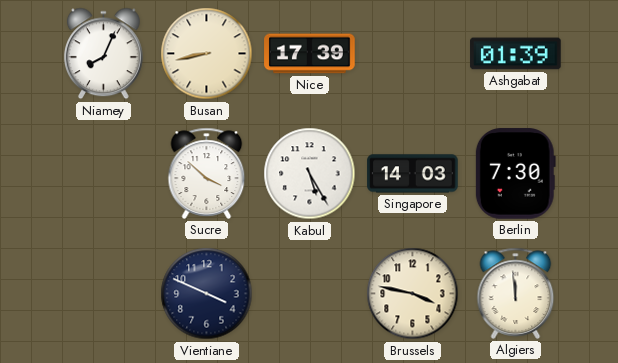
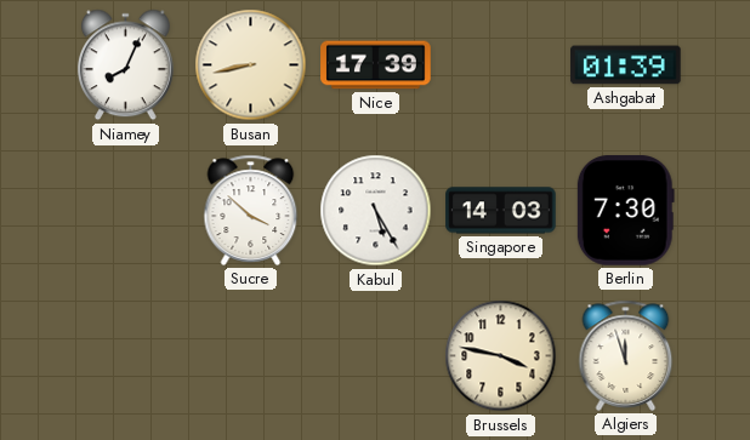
Vientiane: 3:49 -> none
Algiers: 11:59 -> 11:57
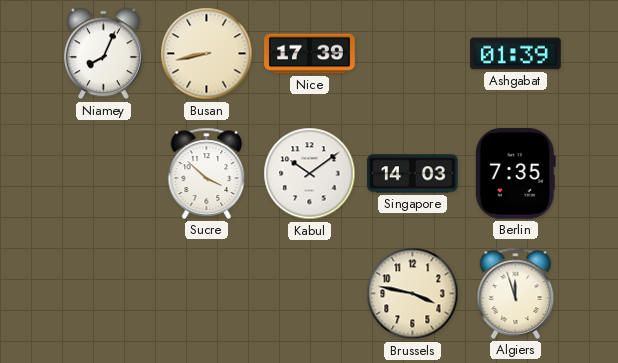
Kabul: 5:25 -> 10:09
Berlin: 7:30 -> 7:35
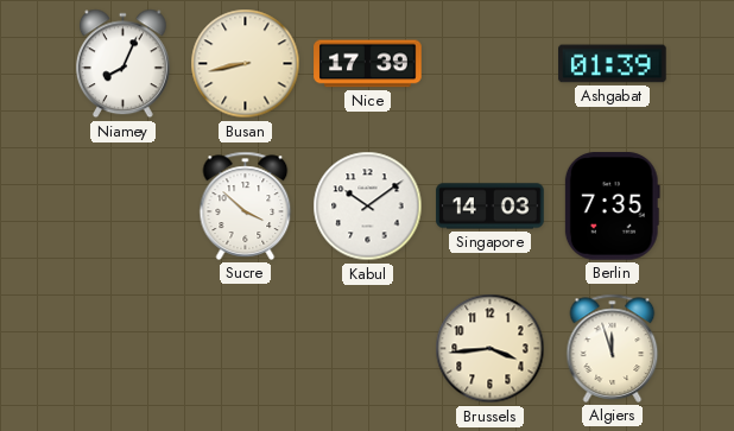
Brussels: 3:47 -> 3:44
